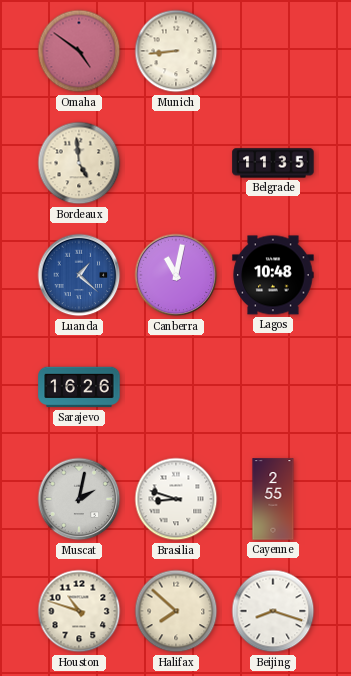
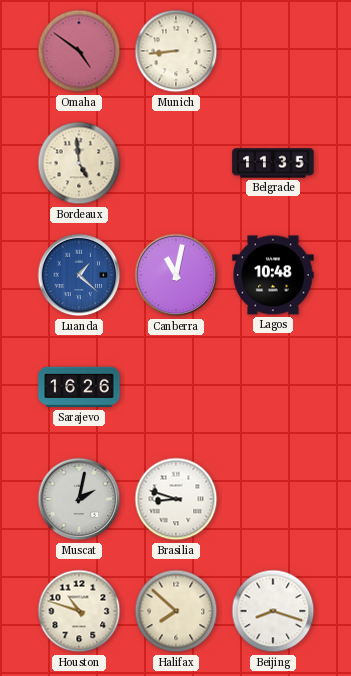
Cayenne: 2:55 -> none
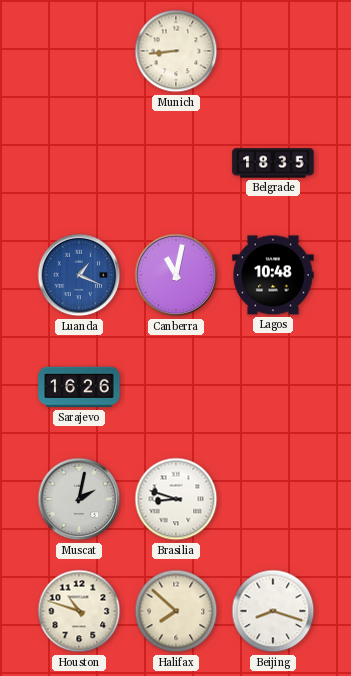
Omaha: 4:51 -> none
Bordeaux: 4:59 -> none
Belgrade: 11:35 -> 18:35
Luanda: 1:22 -> 1:19
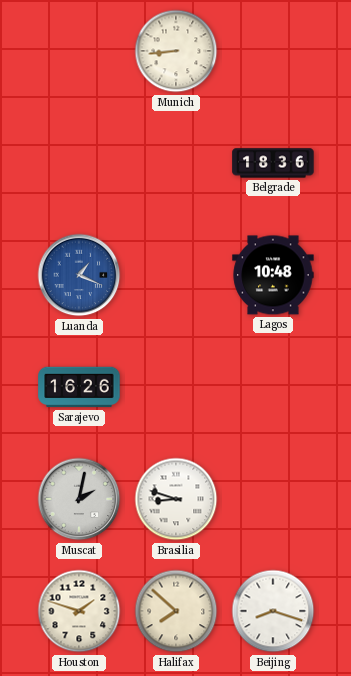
Belgrade: 18:35 -> 18:36
Canberra: 11:02 -> none
Houston: 10:48 -> 1:48
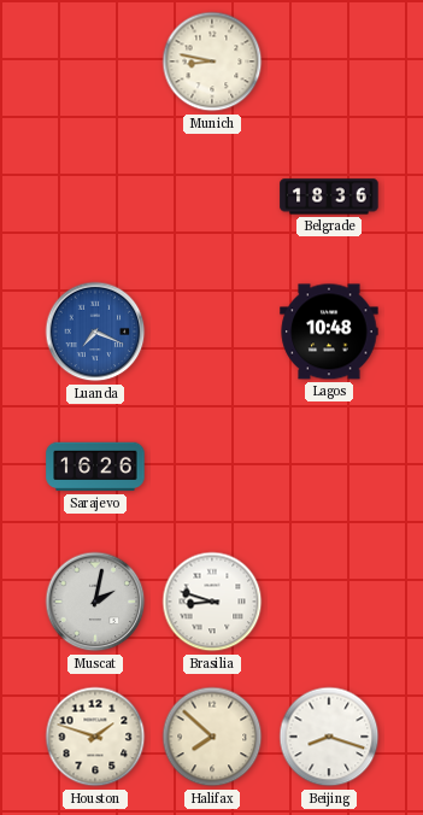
Munich: 8:44 -> 8:47
Luanda: 1:19 -> 7:19
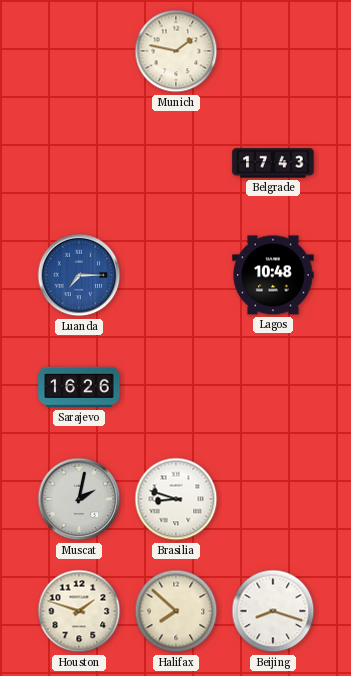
Munich: 8:47 -> 1:47
Belgrade: 18:36 -> 17:43
Luanda: 7:19 -> 7:15
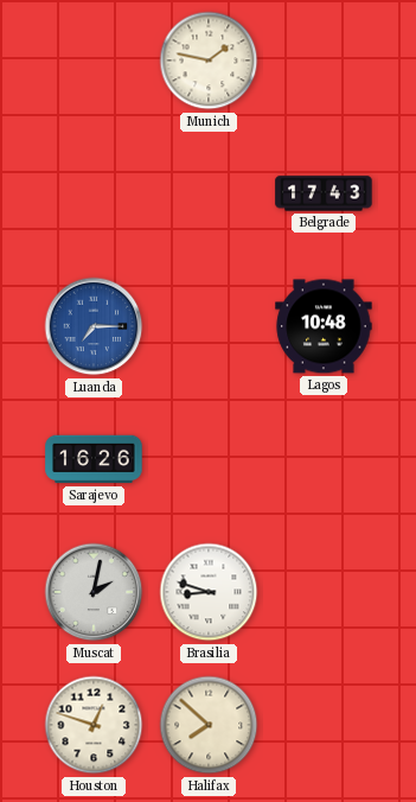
Houston: 1:48 -> 12:48
Beijing: 8:18 -> none
